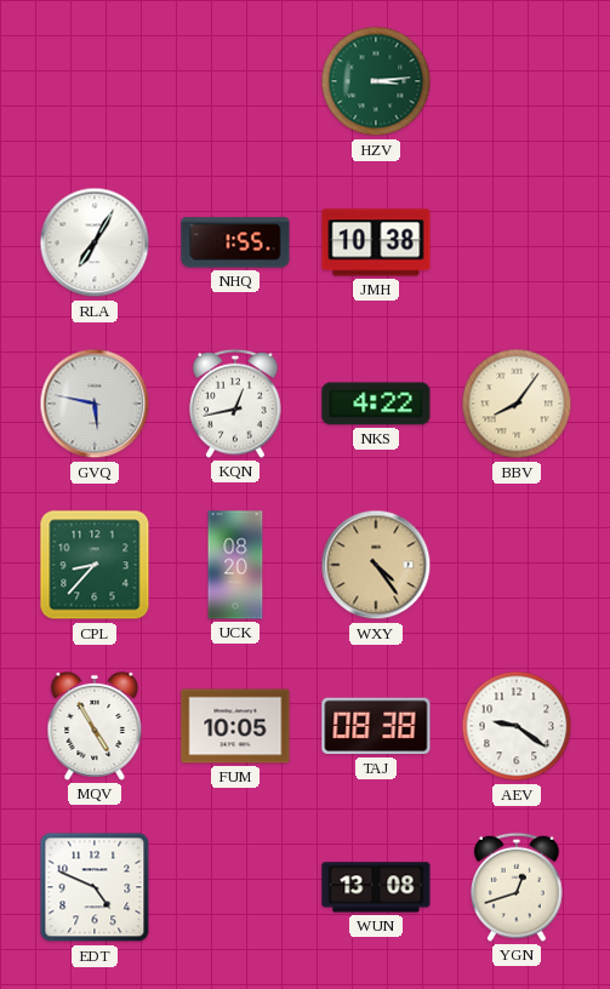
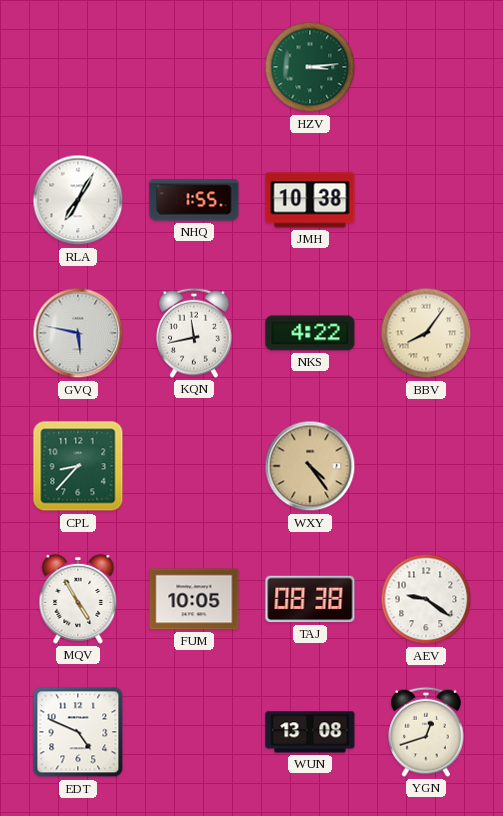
KQN: 12:43 -> 11:43
UCK: 08:20 -> none
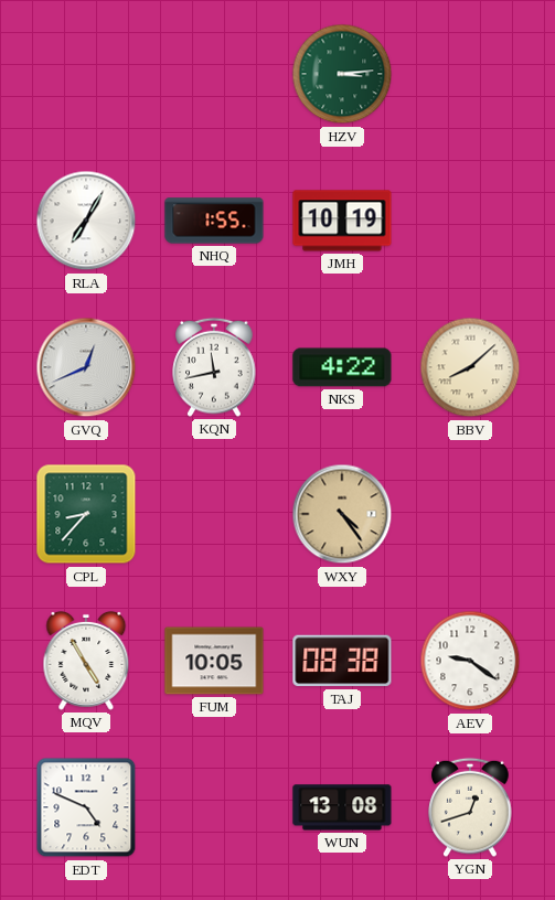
JMH: 10:38 -> 10:19
GVQ: 5:47 -> 12:41
BBV: 8:06 -> 8:08
